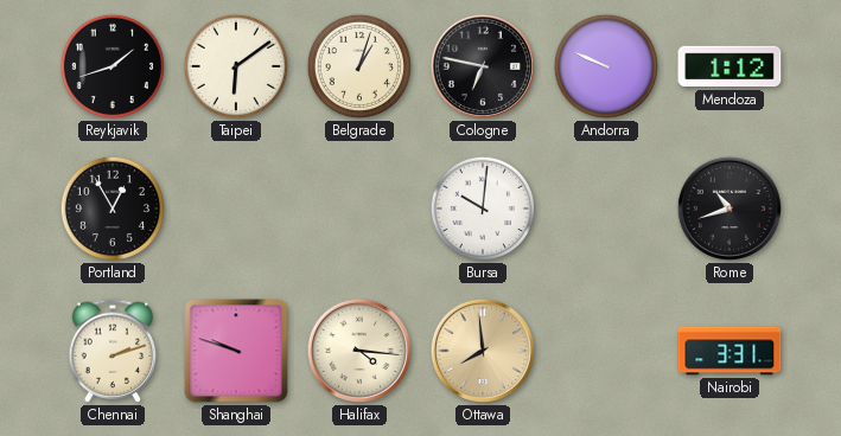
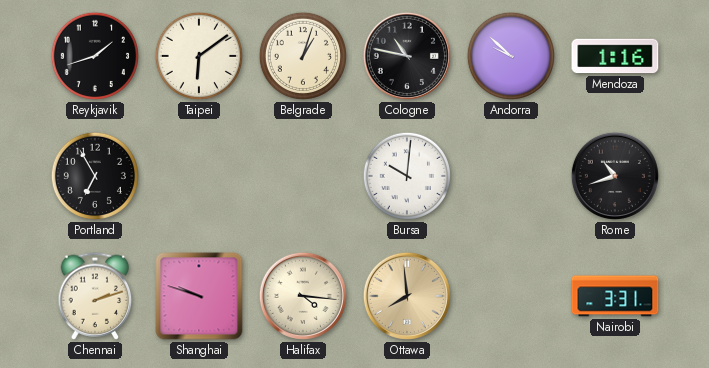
Cologne: 6:47 -> 10:47
Andorra: 9:49 -> 9:52
Mendoza: 1:12 -> 1:16
Portland: 12:55 -> 6:55
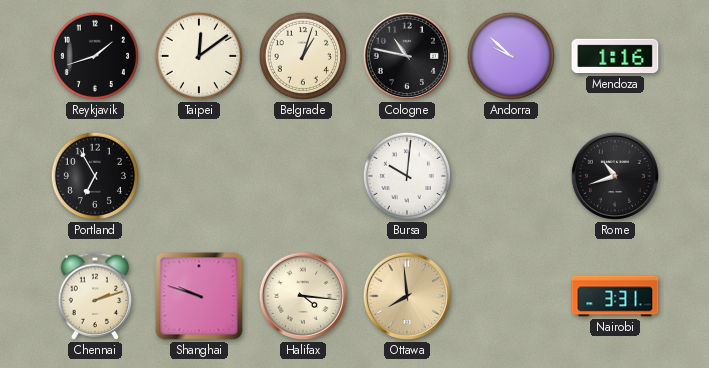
Taipei: 6:09 -> 12:09
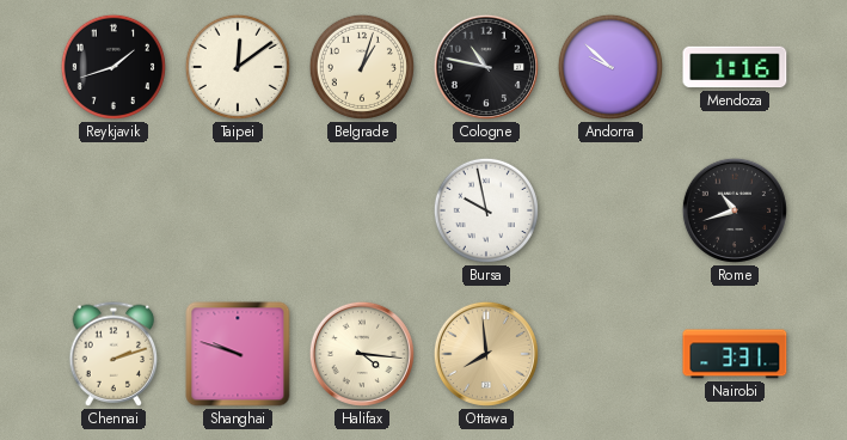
Portland: 6:55 -> none
Bursa: 10:01 -> 9:58
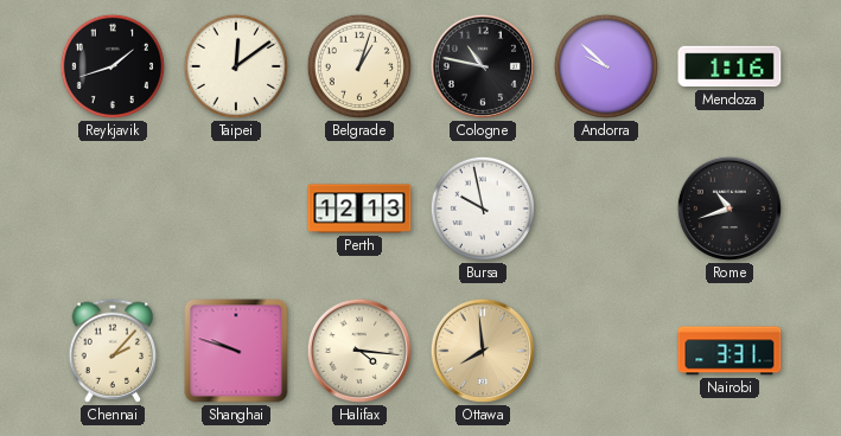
Perth: none -> 12:13
Chennai: 2:12 -> 2:07
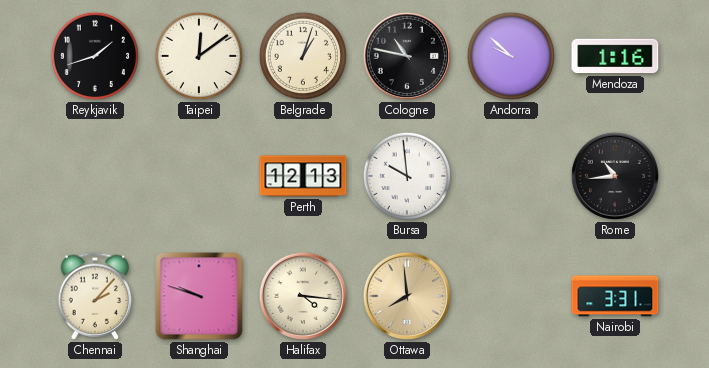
Bursa: 9:58 -> 9:59
Rome: 10:42 -> 10:44
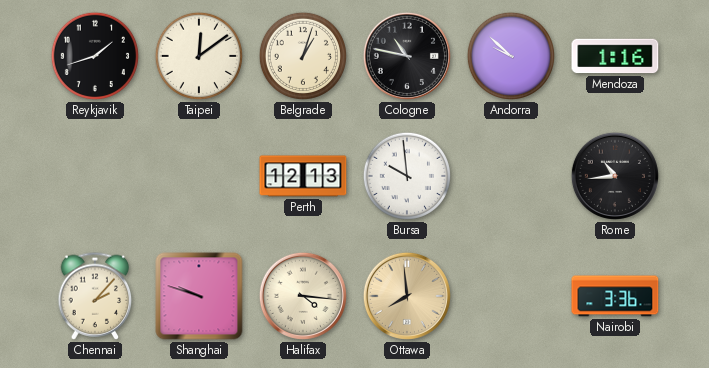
Nairobi: 3:31 -> 3:36
